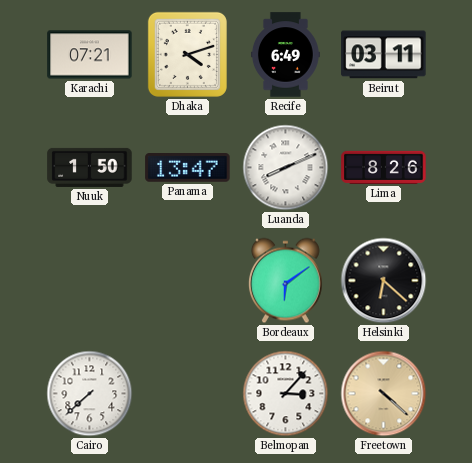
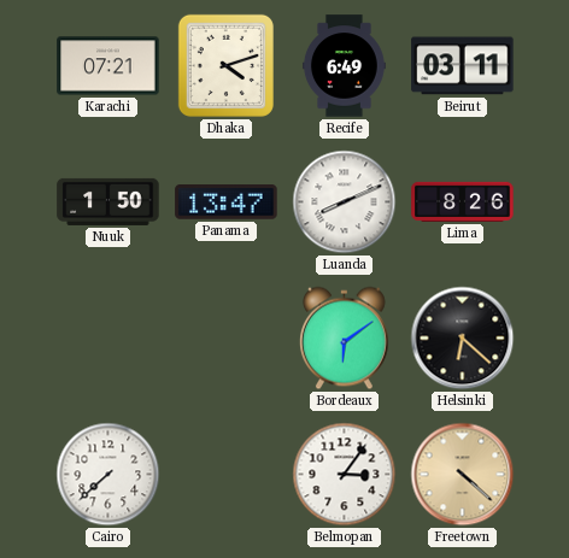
Belmopan: 3:07 -> 3:06
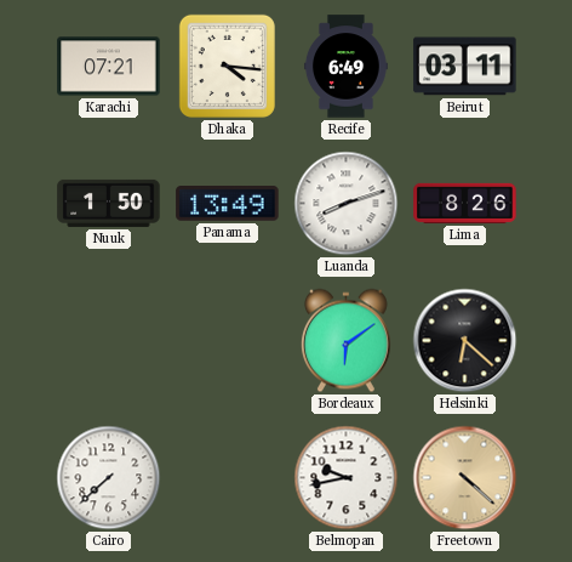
Dhaka: 4:12 -> 4:16
Panama: 13:47 -> 13:49
Luanda: 8:11 -> 8:12
Belmopan: 3:06 -> 9:43
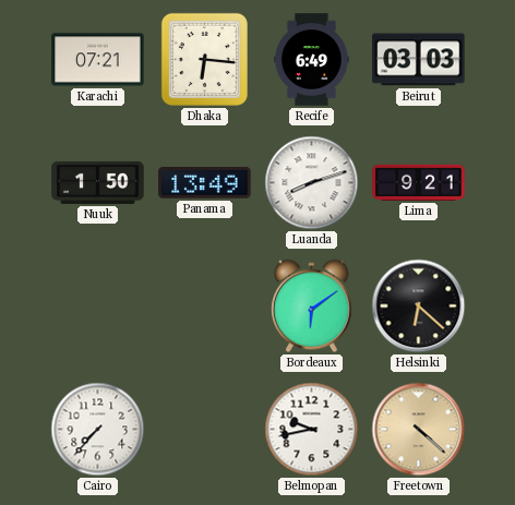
Dhaka: 4:16 -> 6:16
Beirut: 03:11 -> 03:03
Lima: 8:26 -> 9:21
Cairo: 7:38 -> 7:37
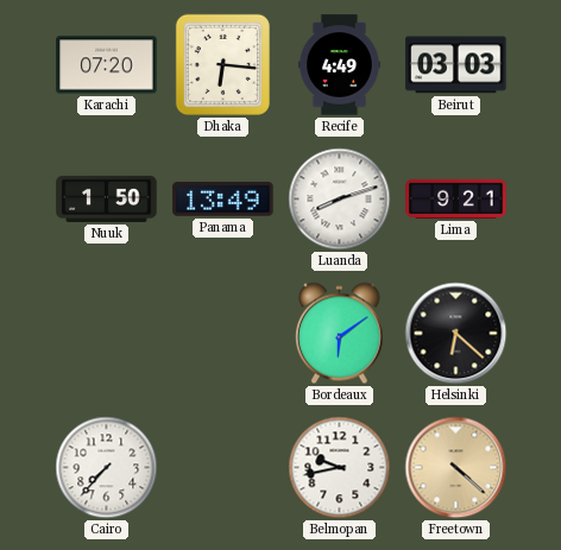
Karachi: 07:21 -> 07:20
Recife: 6:49 -> 4:49
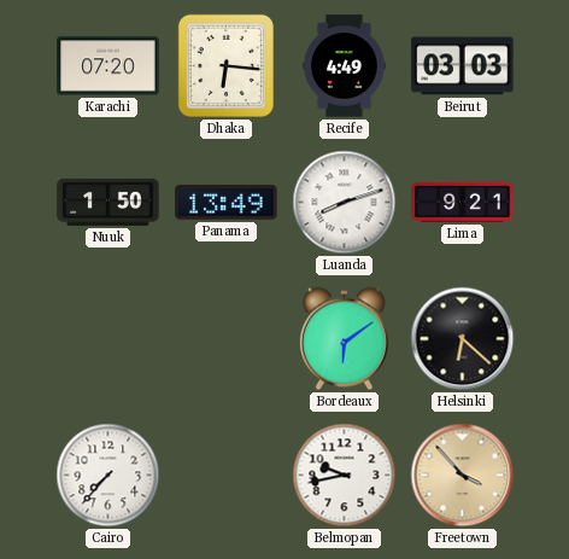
Freetown: 4:22 -> 3:53
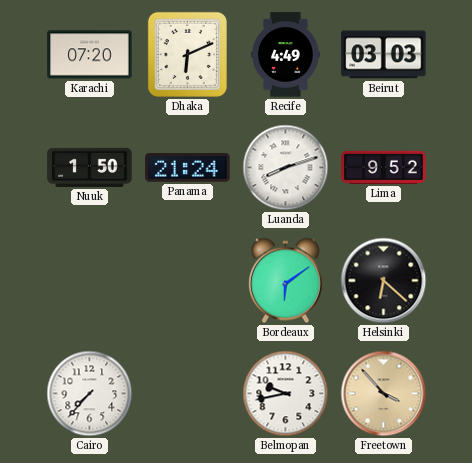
Dhaka: 6:16 -> 6:11
Panama: 13:49 -> 21:24
Lima: 9:21 -> 9:52
